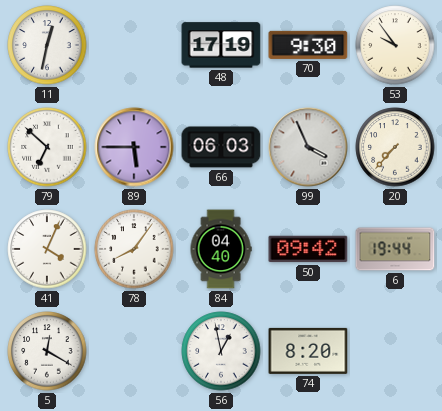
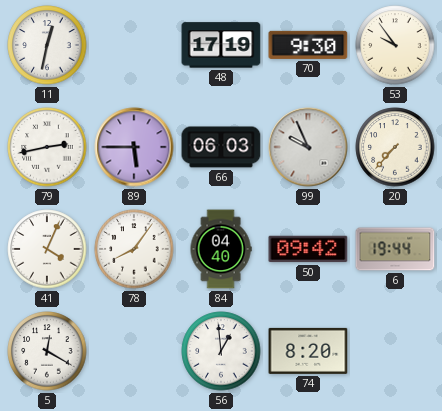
79: 6:52 -> 2:43
99: 3:56 -> 9:56
56: 12:58 -> 12:59
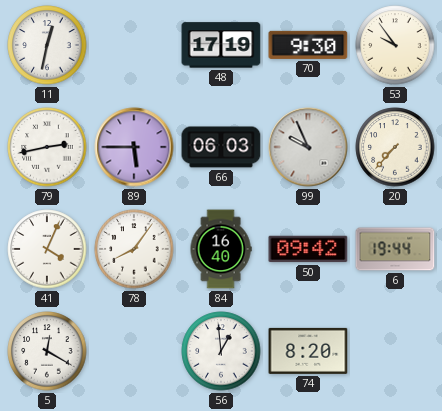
84: 04:40 -> 16:40
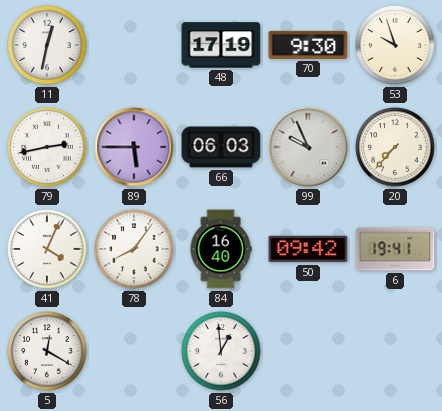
53: 9:54 -> 9:57
6: 19:44 -> 19:41
74: 8:20 -> none
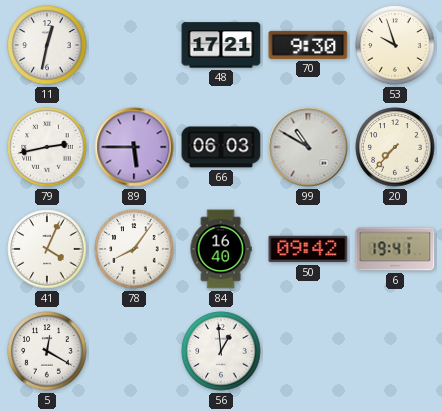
48: 17:19 -> 17:21
99: 9:56 -> 10:50
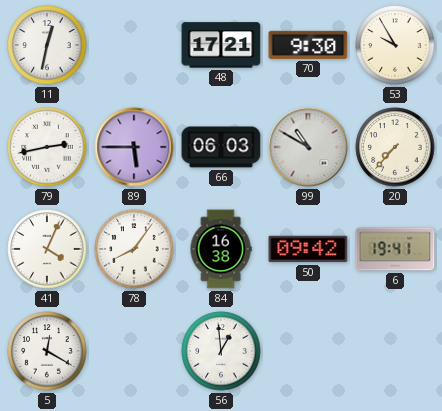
53: 9:57 -> 9:55
84: 16:40 -> 16:38
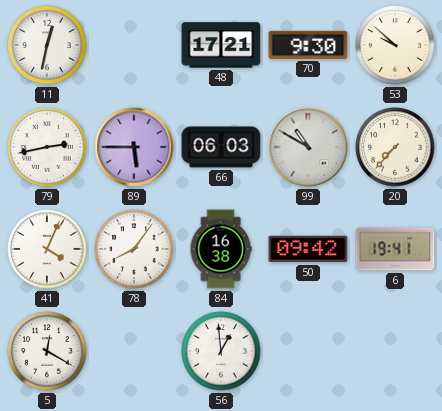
53: 9:55 -> 9:52
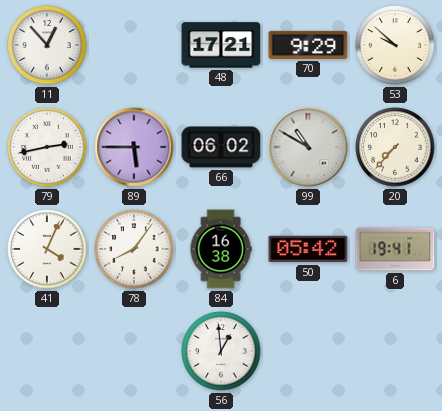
11: 12:32 -> 12:53
70: 9:30 -> 9:29
66: 06:03 -> 06:02
50: 09:42 -> 05:42
5: 12:20 -> none
